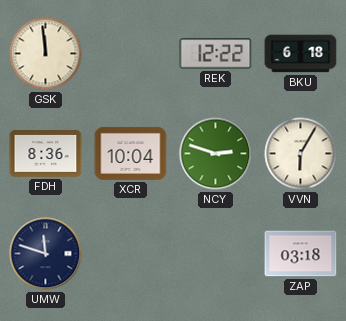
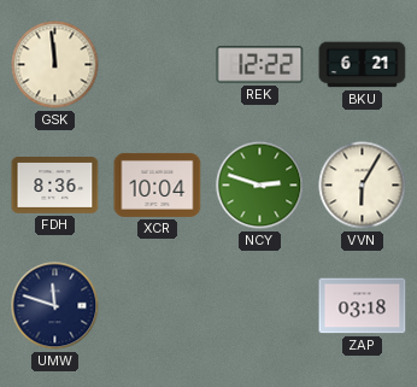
BKU: 6:18 -> 6:21
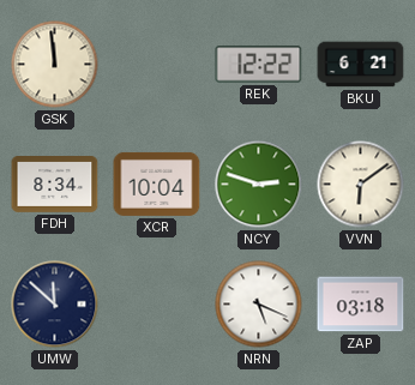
FDH: 8:36 -> 8:34
VVN: 6:05 -> 6:09
UMW: 11:48 -> 11:52
NRN: none -> 5:19
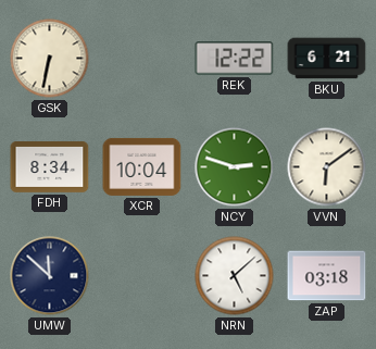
GSK: 11:59 -> 6:32
NRN: 5:19 -> 5:08
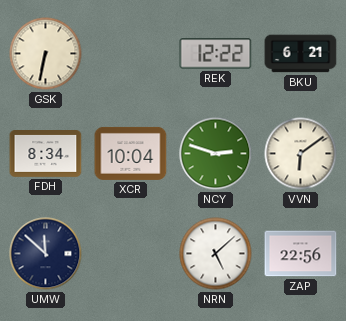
ZAP: 03:18 -> 22:56
